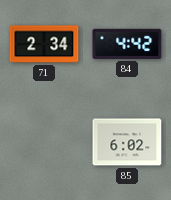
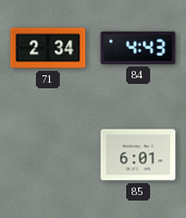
84: 4:42 -> 4:43
85: 6:02 -> 6:01
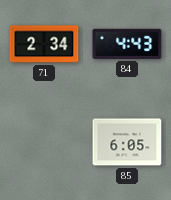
85: 6:01 -> 6:05
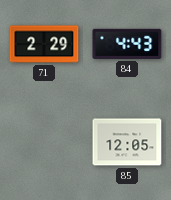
71: 2:34 -> 2:29
85: 6:05 -> 12:05
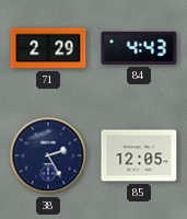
38: none -> 2:25
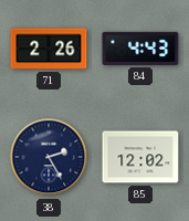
71: 2:29 -> 2:26
85: 12:05 -> 12:02
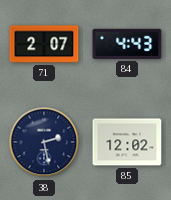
71: 2:26 -> 2:07
38: 2:25 -> 2:28
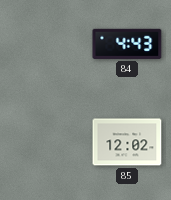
71: 2:07 -> none
38: 2:28 -> none
